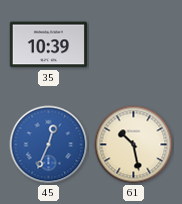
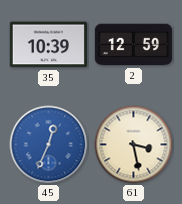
2: none -> 12:59
61: 10:28 -> 3:28
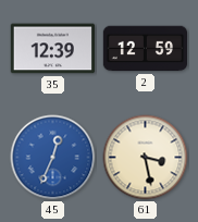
35: 10:39 -> 12:39
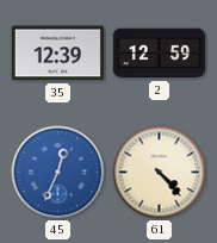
61: 3:28 -> 4:23
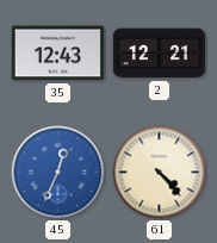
35: 12:39 -> 12:43
2: 12:59 -> 12:21
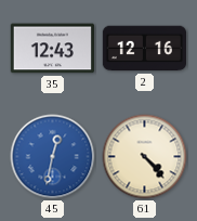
2: 12:21 -> 12:16
45: 12:34 -> 12:32
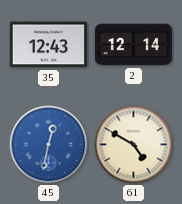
2: 12:16 -> 12:14
61: 4:23 -> 4:50
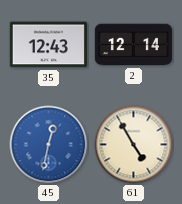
61: 4:50 -> 4:55
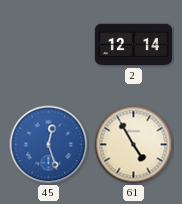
35: 12:43 -> none
45: 12:32 -> 12:27
